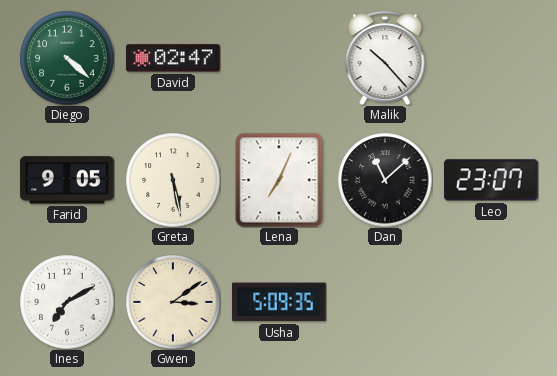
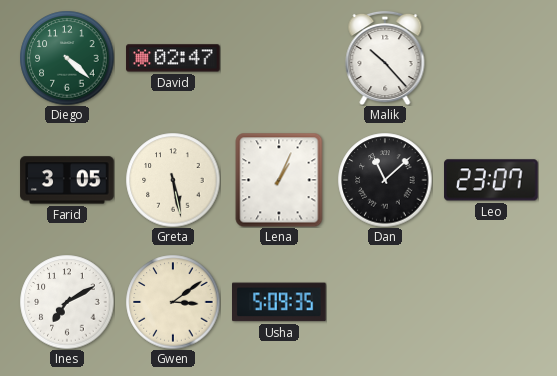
Farid: 9:05 -> 3:05
Lena: 7:04 -> 1:04
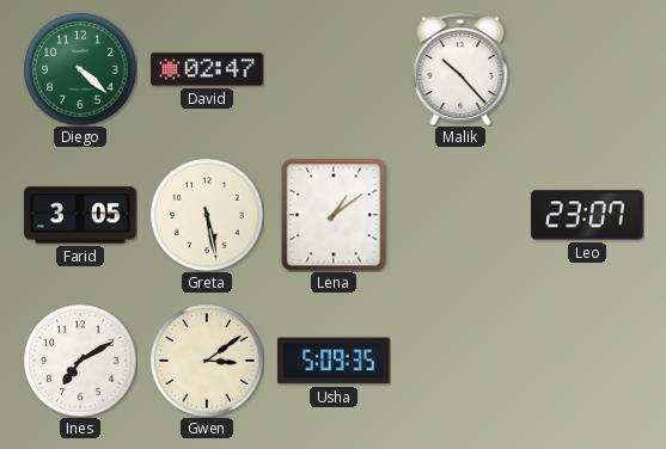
Lena: 1:04 -> 1:09
Dan: 11:08 -> none
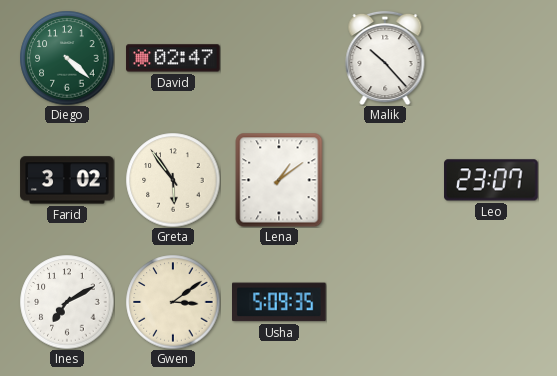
Farid: 3:05 -> 3:02
Greta: 5:28 -> 5:54
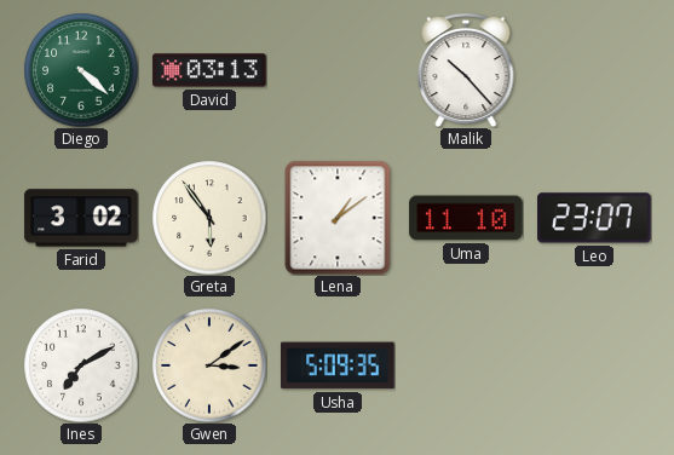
David: 02:47 -> 03:13
Uma: none -> 11:10
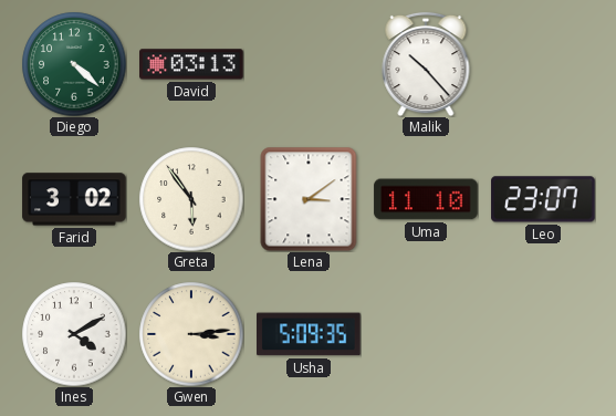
Lena: 1:09 -> 3:09
Ines: 7:10 -> 4:10
Gwen: 3:09 -> 3:14
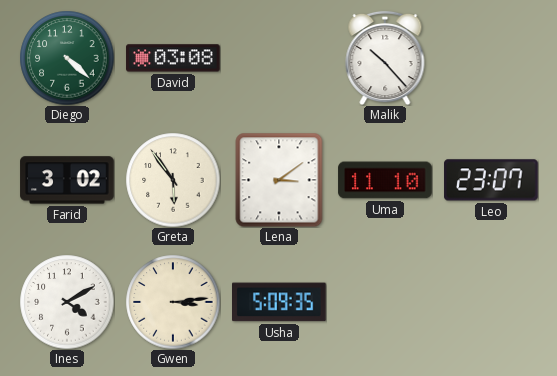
David: 03:13 -> 03:08
